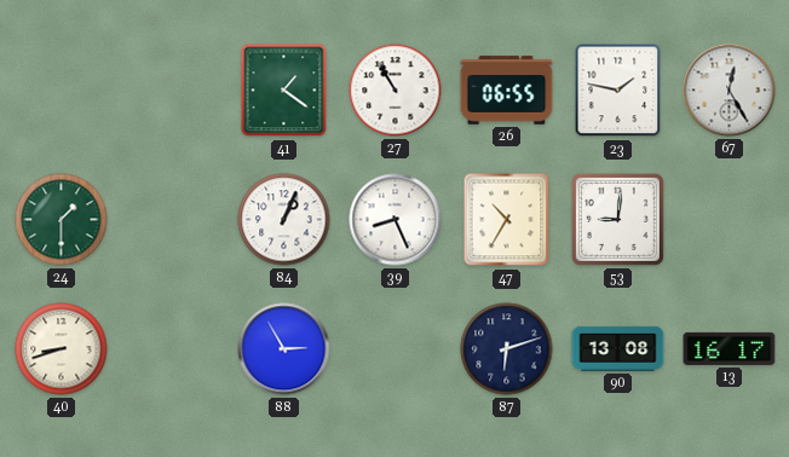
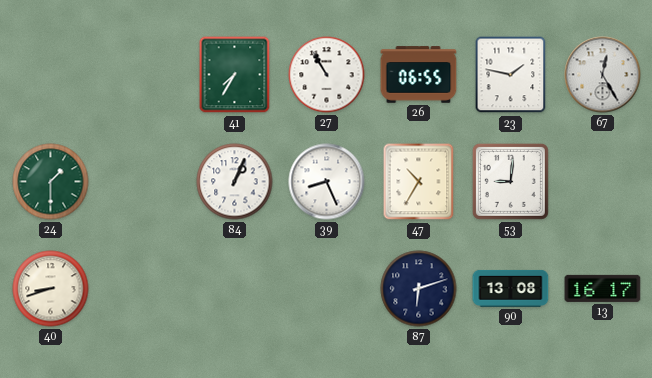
41: 1:21 -> 7:35
88: 2:55 -> none
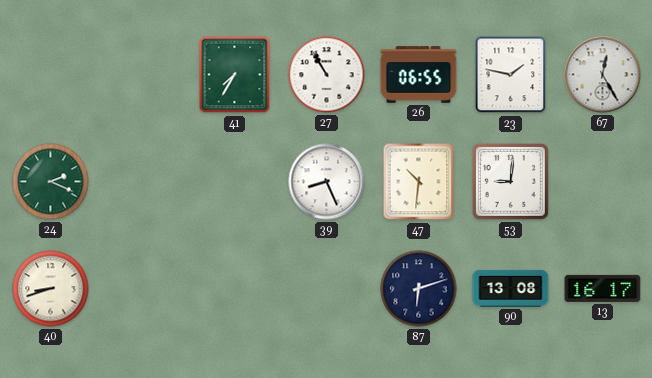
24: 1:30 -> 2:19
84: 1:04 -> none
47: 10:35 -> 10:31
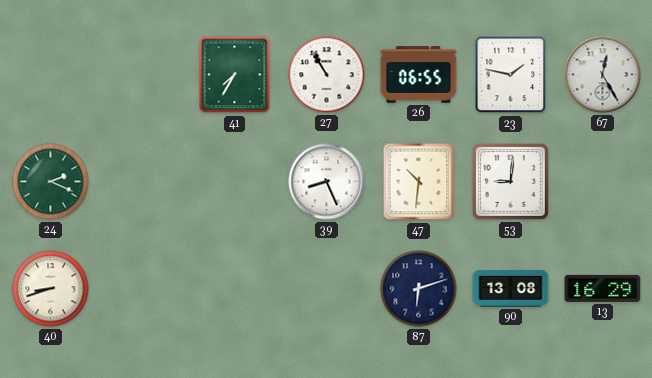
13: 16:17 -> 16:29
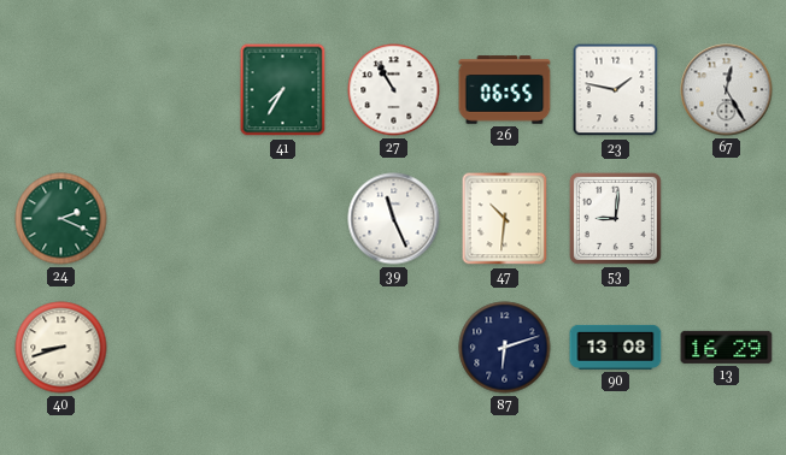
39: 8:26 -> 11:26
